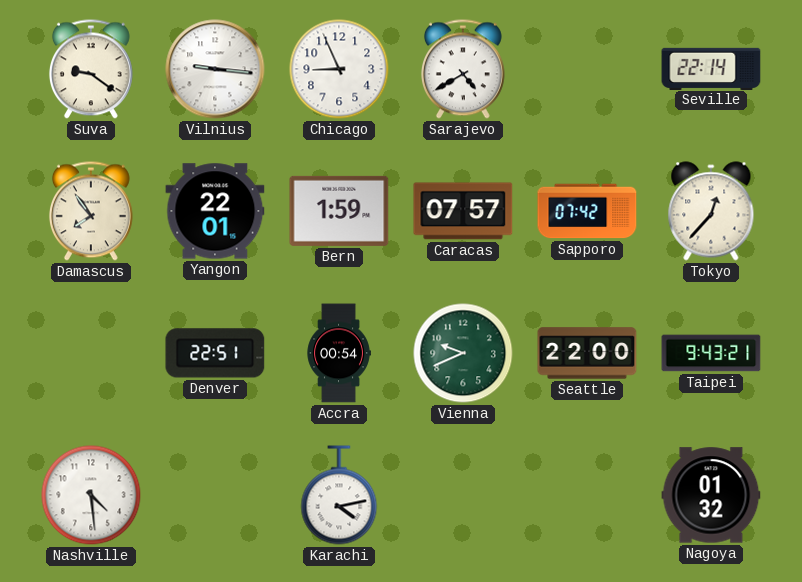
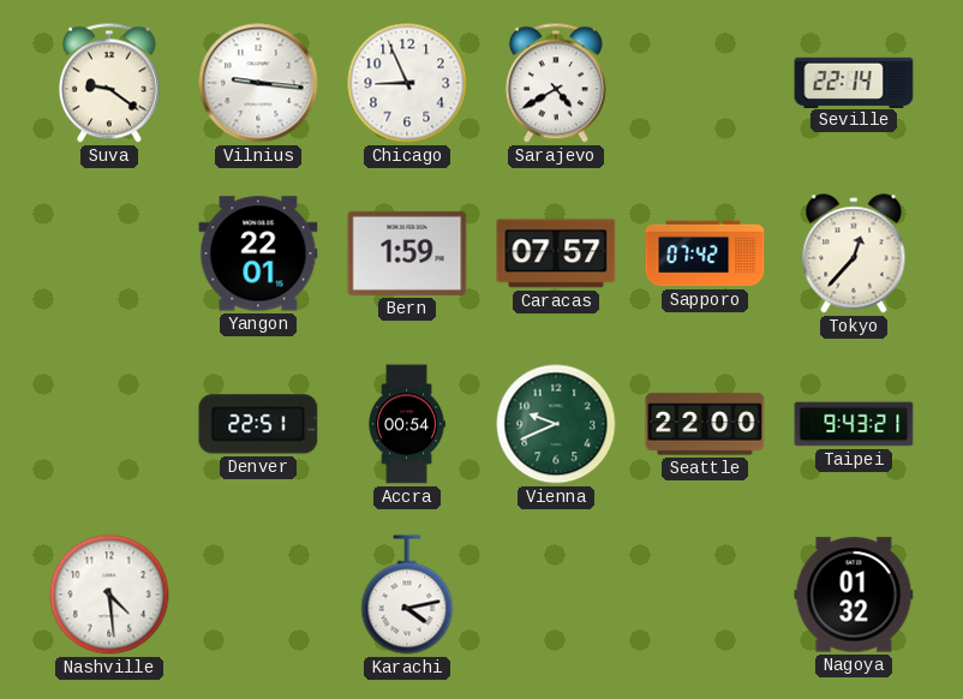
Damascus: 7:54 -> none
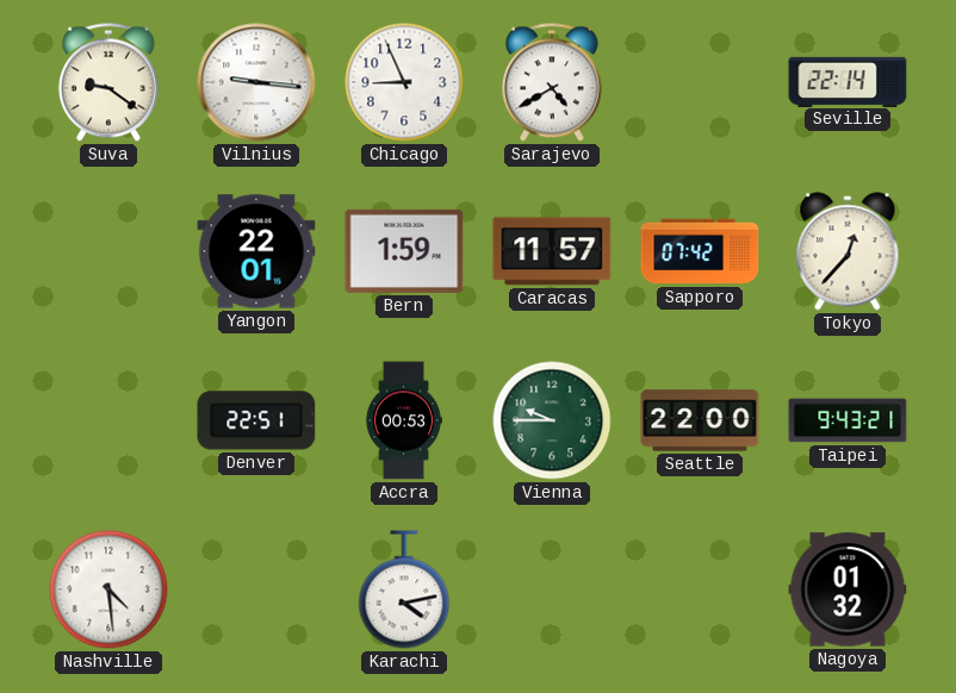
Caracas: 07:57 -> 11:57
Accra: 00:54 -> 00:53
Vienna: 9:41 -> 9:45
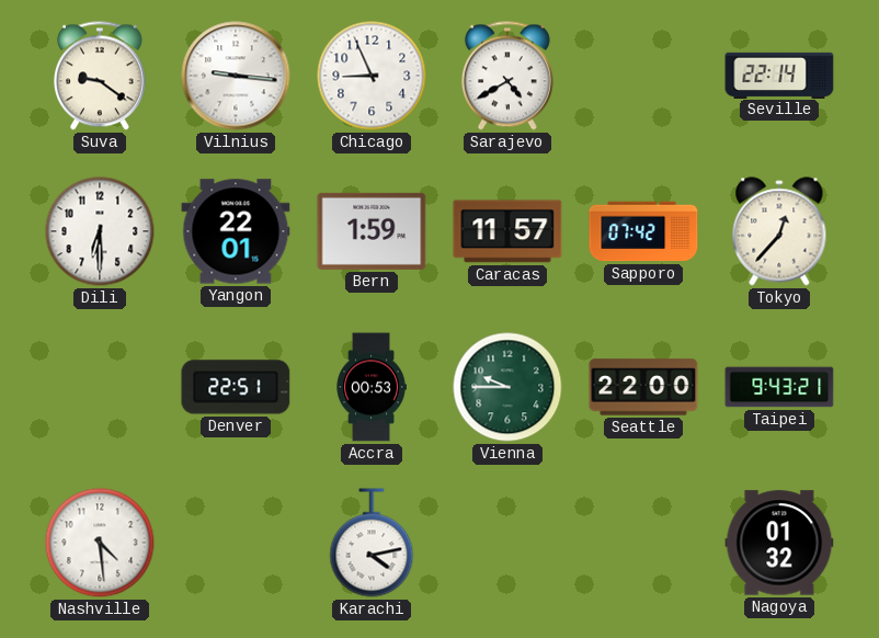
Dili: none -> 6:30
